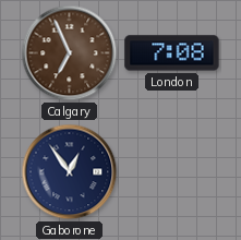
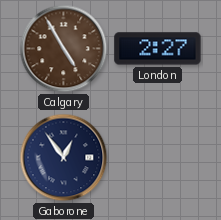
Calgary: 6:56 -> 4:55
London: 7:08 -> 2:27
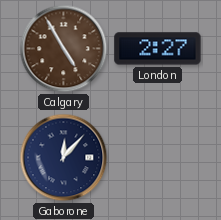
Gaborone: 12:54 -> 12:07
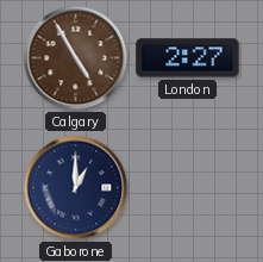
Gaborone: 12:07 -> 1:00
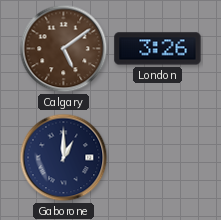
Calgary: 4:55 -> 5:09
London: 2:27 -> 3:26
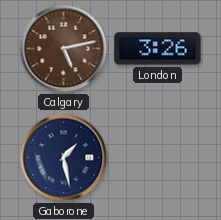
Calgary: 5:09 -> 5:13
Gaborone: 1:00 -> 1:28
